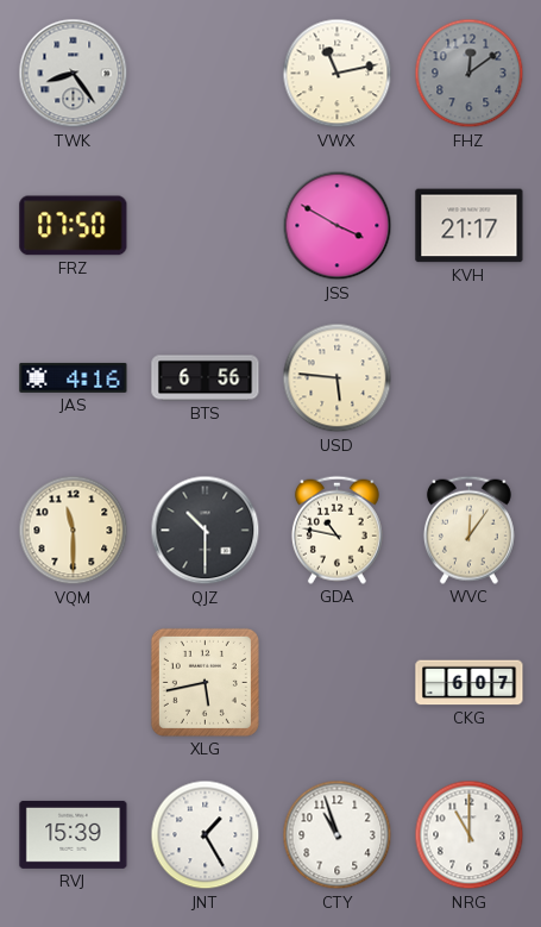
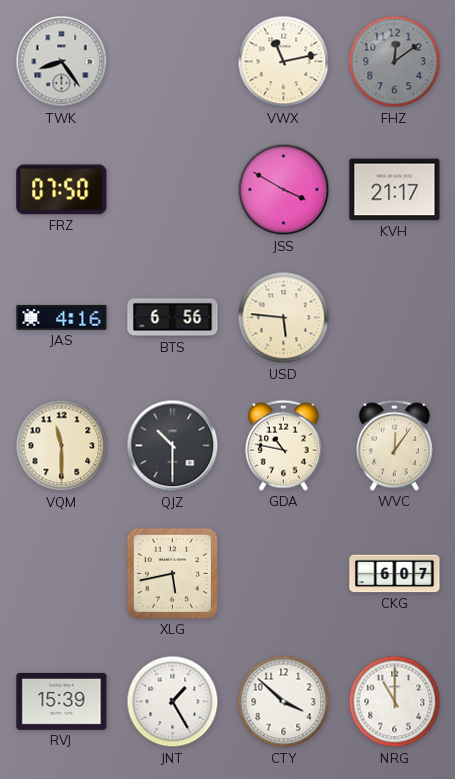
CTY: 10:57 -> 3:52
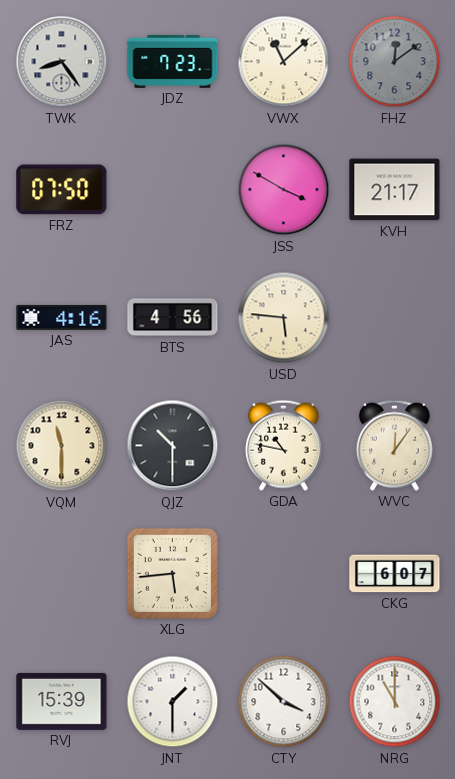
JDZ: none -> 7:23
VWX: 11:13 -> 11:08
BTS: 6:56 -> 4:56
XLG: 5:43 -> 5:44
JNT: 1:25 -> 1:30
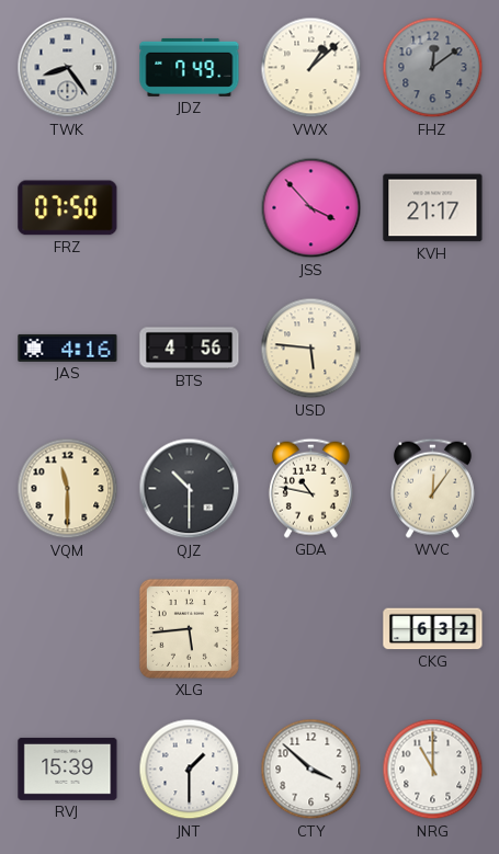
JDZ: 7:23 -> 7:49
VWX: 11:08 -> 1:08
JSS: 3:50 -> 3:53
CKG: 6:07 -> 6:32
